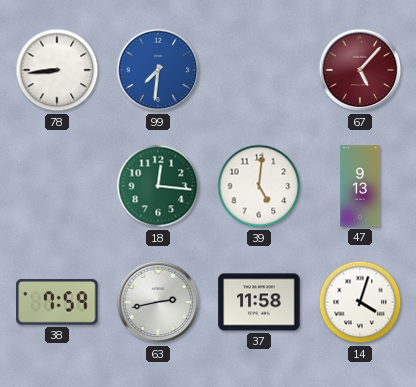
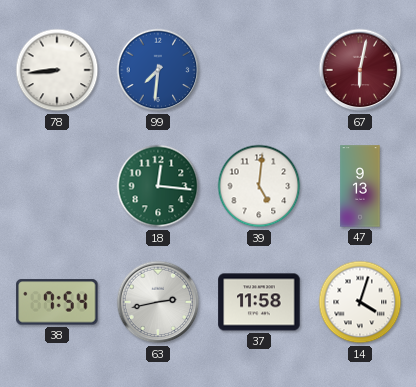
67: 5:07 -> 6:02
38: 7:59 -> 7:54
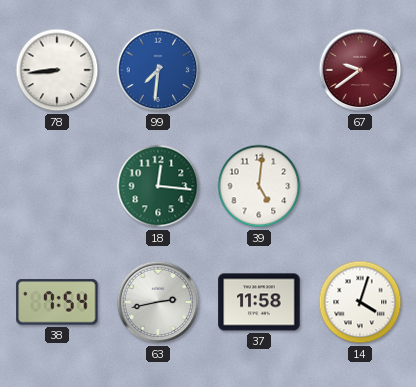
67: 6:02 -> 9:39
47: 9:13 -> none
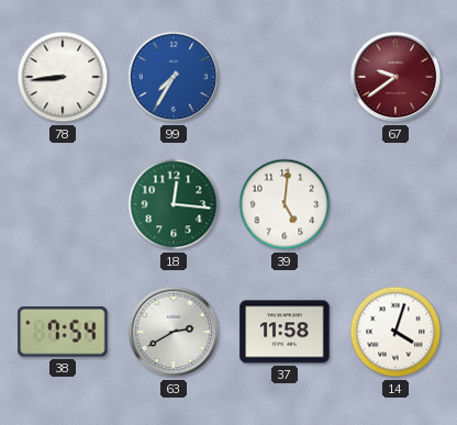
99: 7:31 -> 7:35
63: 2:43 -> 2:40
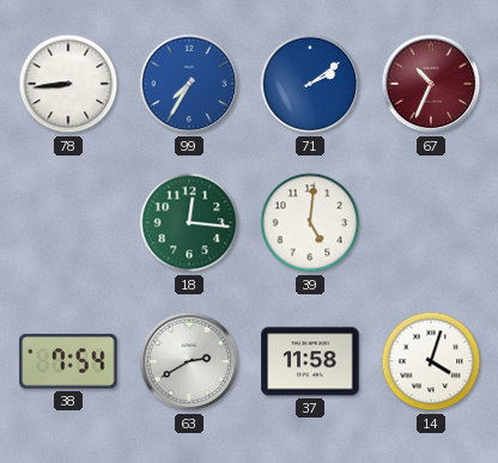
71: none -> 2:09
67: 9:39 -> 10:34
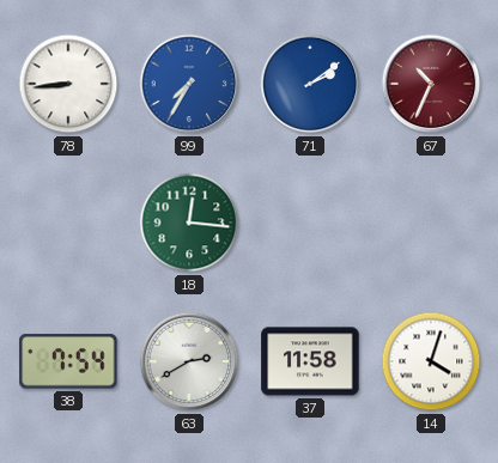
39: 5:01 -> none
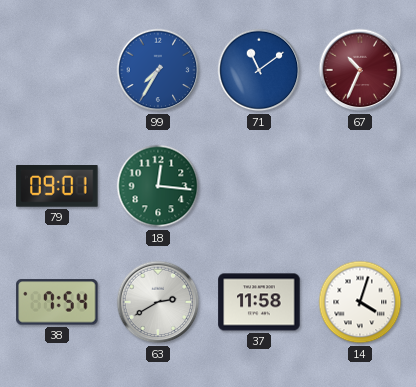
78: 8:44 -> none
71: 2:09 -> 11:09
79: none -> 09:01
